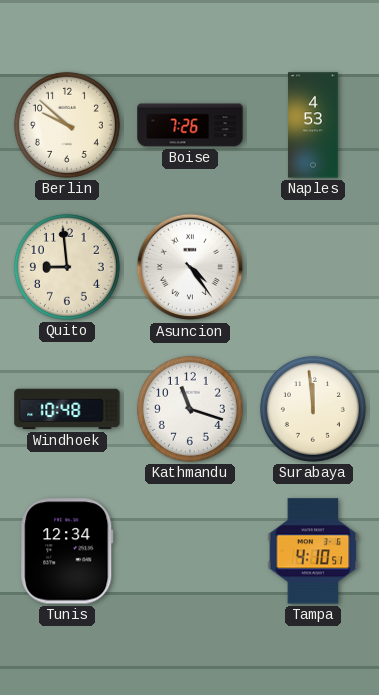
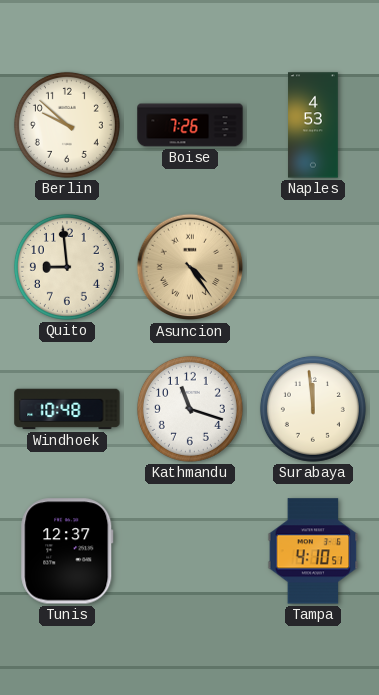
Asuncion dial: white -> champagne
Tunis: 12:34 -> 12:37
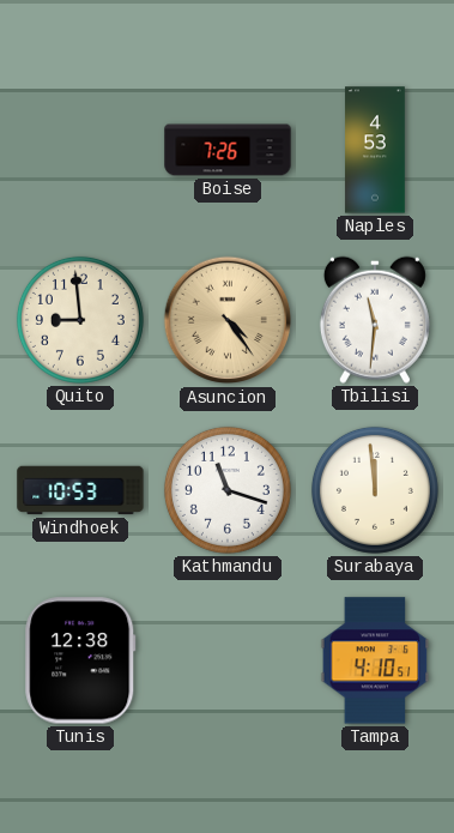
Berlin: 9:52 -> none
Tbilisi: none -> 11:31
Windhoek: 10:48 -> 10:53
Tunis: 12:37 -> 12:38
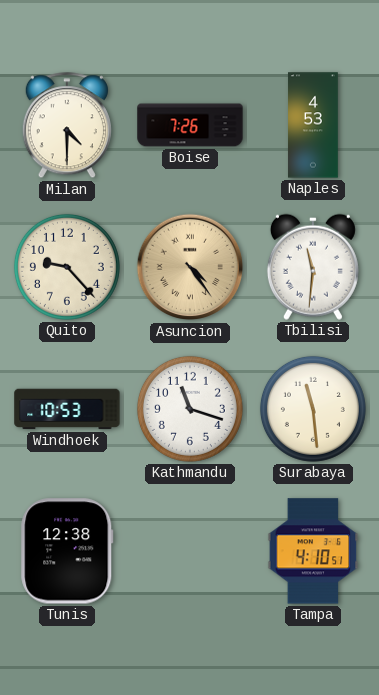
Milan: none -> 4:30
Quito: 8:59 -> 9:23
Surabaya: 11:59 -> 11:29
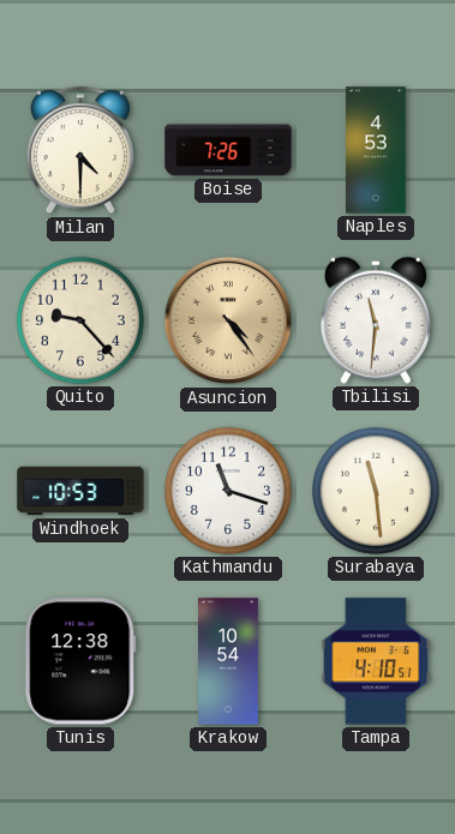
Krakow: none -> 10:54
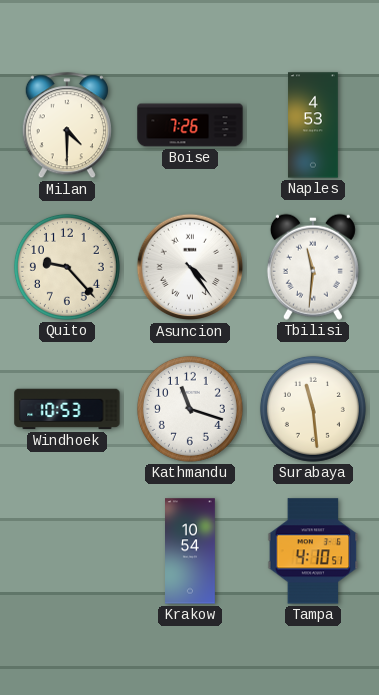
Asuncion dial: champagne -> white
Tunis: 12:38 -> none
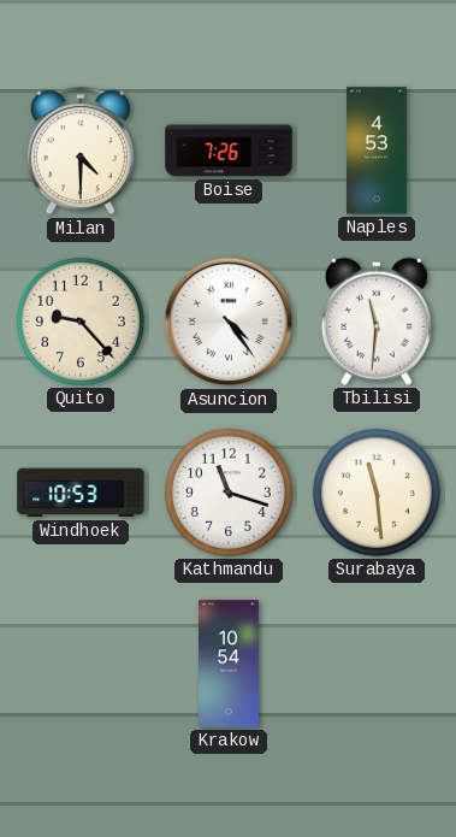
Tampa: 4:10 -> none
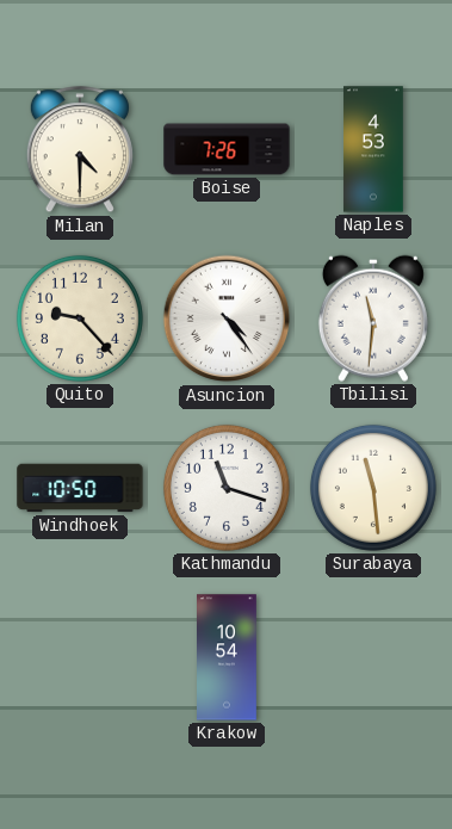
Windhoek: 10:53 -> 10:50
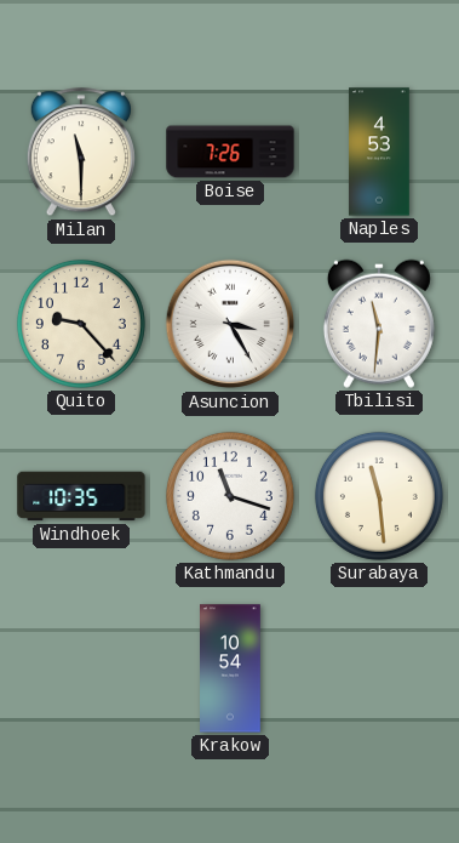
Milan: 4:30 -> 11:30
Asuncion: 4:24 -> 3:25
Windhoek: 10:50 -> 10:35
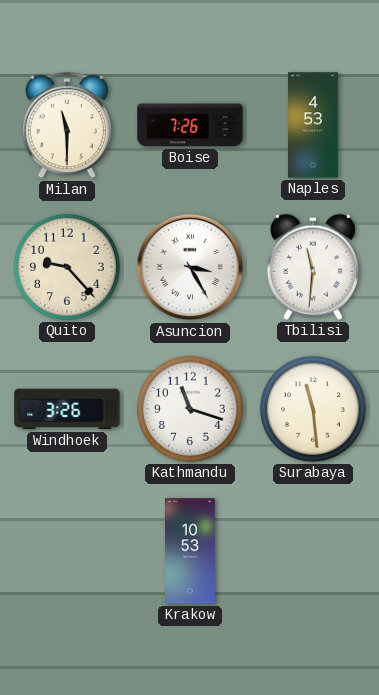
Windhoek: 10:35 -> 3:26
Krakow: 10:54 -> 10:53
